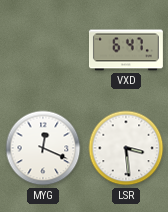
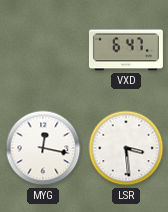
MYG: 12:19 -> 12:17
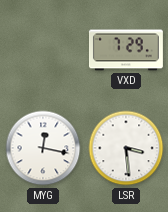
VXD: 6:47 -> 7:29
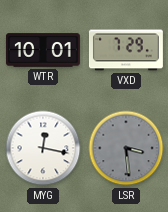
WTR: none -> 10:01
LSR dial: white -> grey
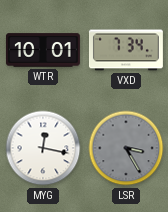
VXD: 7:29 -> 7:34
LSR: 3:29 -> 3:25
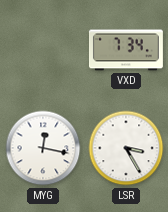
WTR: 10:01 -> none
LSR dial: grey -> white
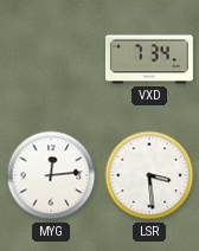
MYG: 12:17 -> 12:14
LSR: 3:25 -> 3:29
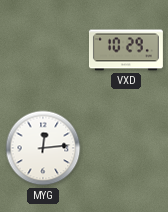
VXD: 7:34 -> 10:29
LSR: 3:29 -> none
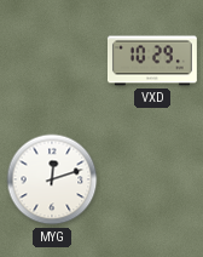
MYG: 12:14 -> 12:12
